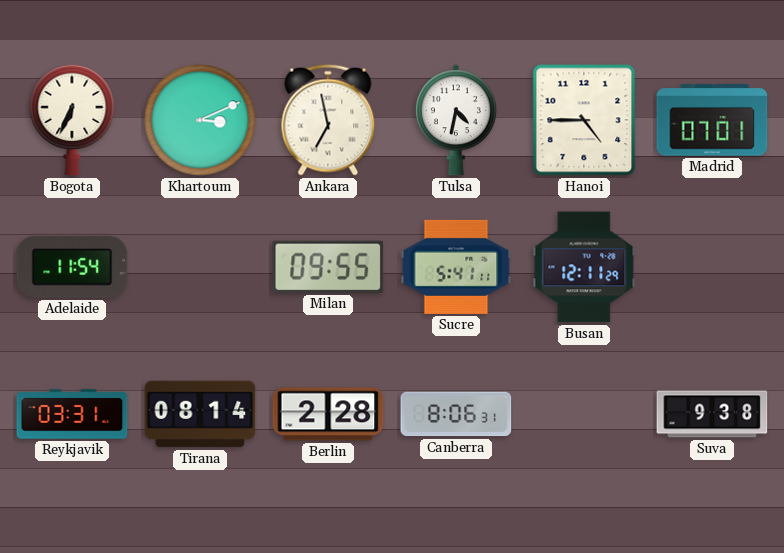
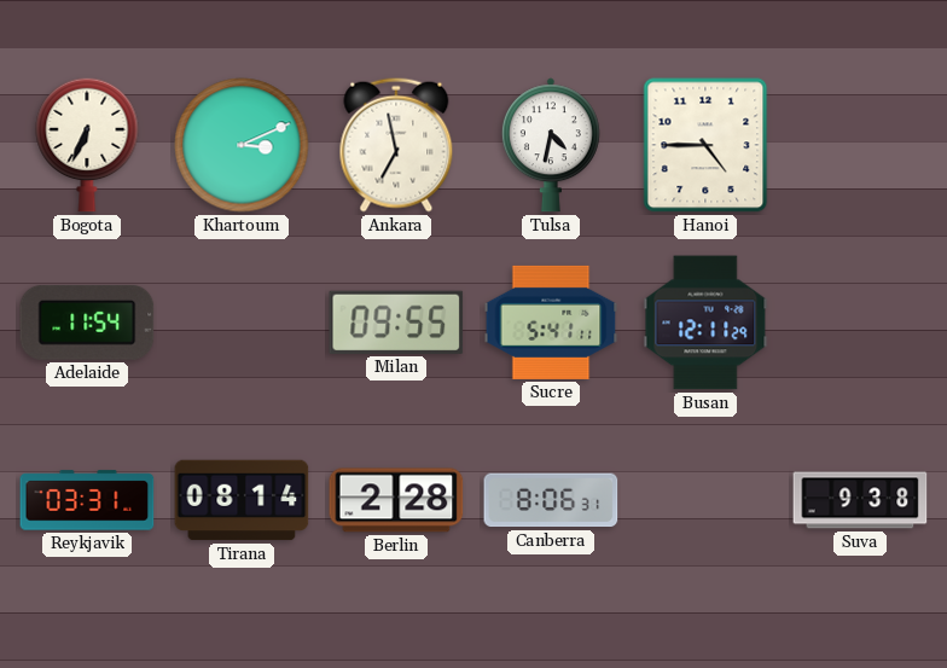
Madrid: 07:01 -> none
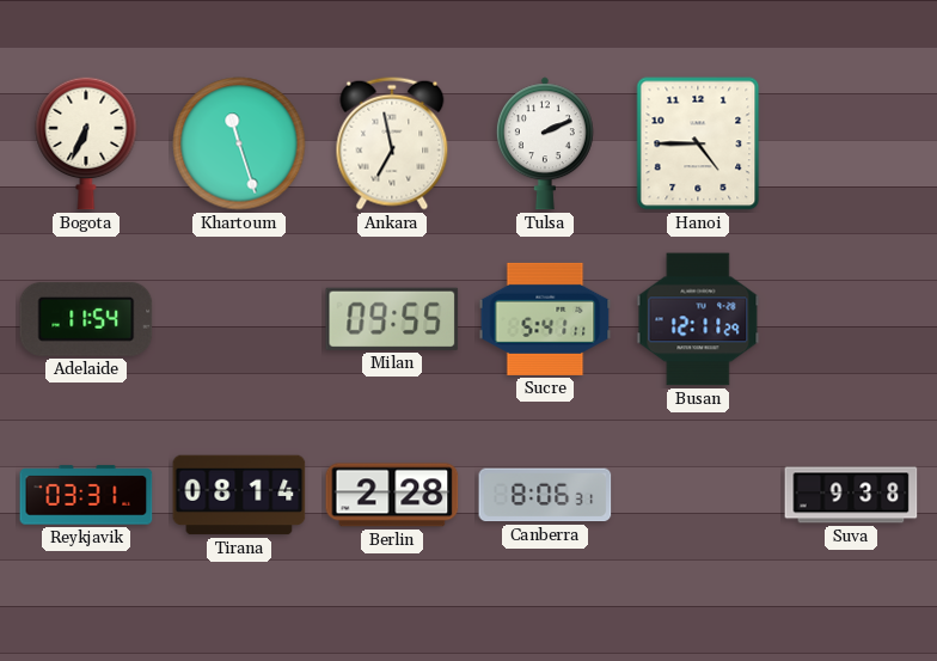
Khartoum: 3:11 -> 11:27
Tulsa: 4:32 -> 2:11
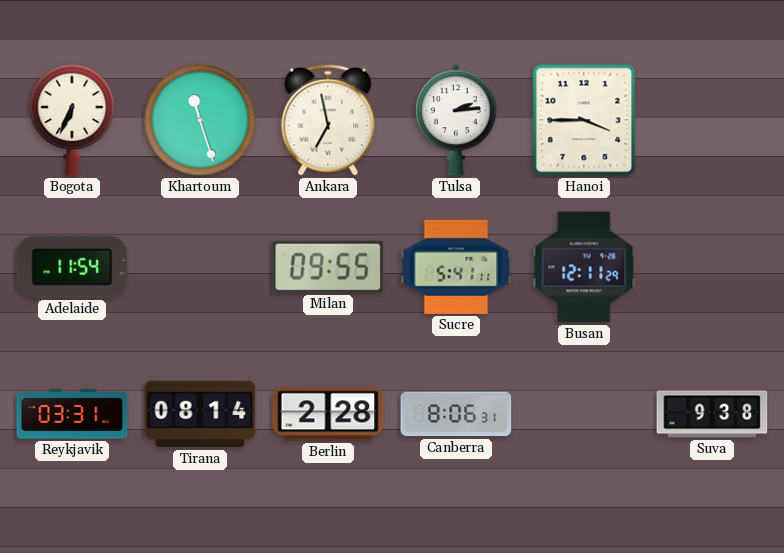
Tulsa: 2:11 -> 2:14
Hanoi: 4:45 -> 3:45
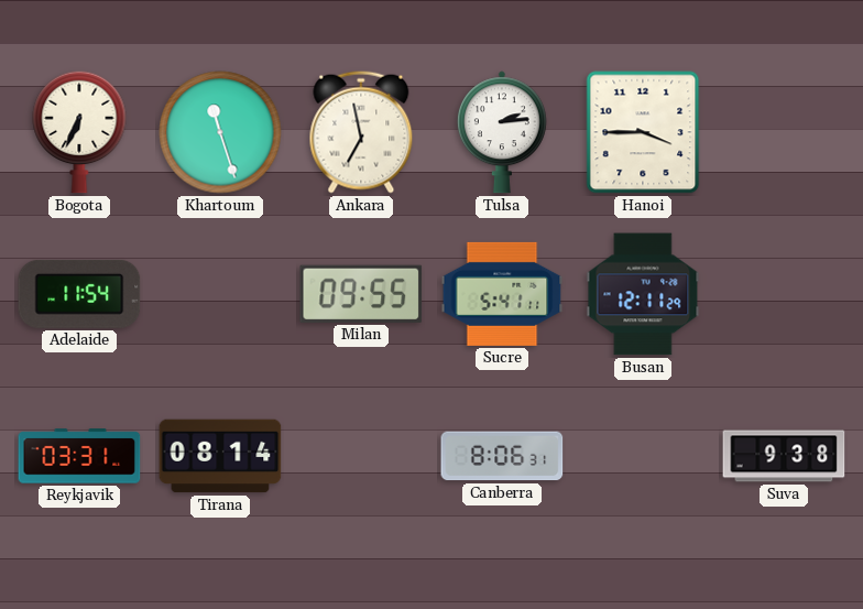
Berlin: 2:28 -> none
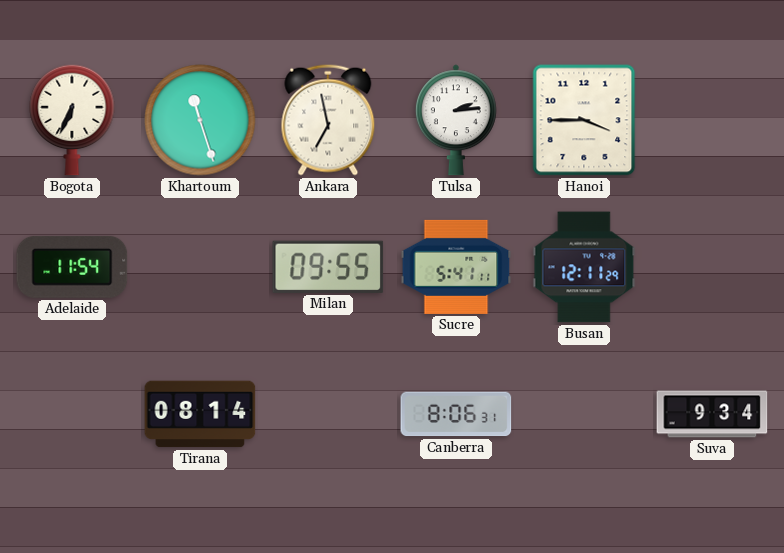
Reykjavik: 03:31 -> none
Suva: 9:38 -> 9:34
